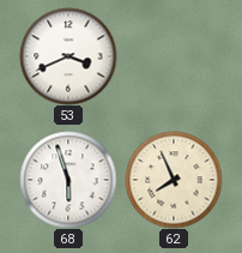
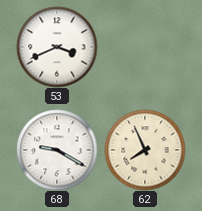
68: 5:57 -> 9:20
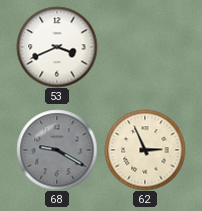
68 dial: white -> grey
62: 7:56 -> 2:56
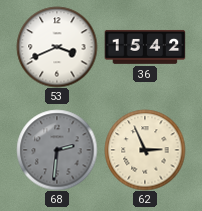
36: none -> 15:42
68: 9:20 -> 2:31
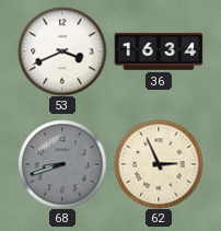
36: 15:42 -> 16:34
68: 2:31 -> 8:42
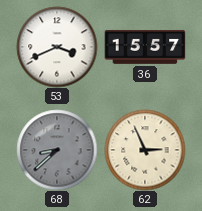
36: 16:34 -> 15:57
68: 8:42 -> 8:38
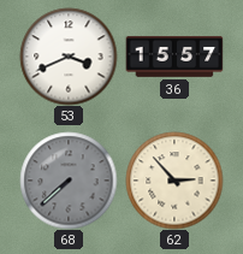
68: 8:38 -> 7:38
62: 2:56 -> 2:53
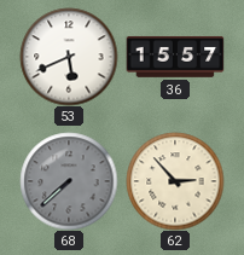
53: 3:41 -> 5:41
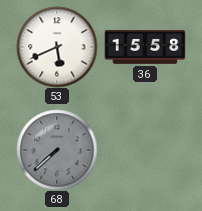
36: 15:57 -> 15:58
62: 2:53 -> none
